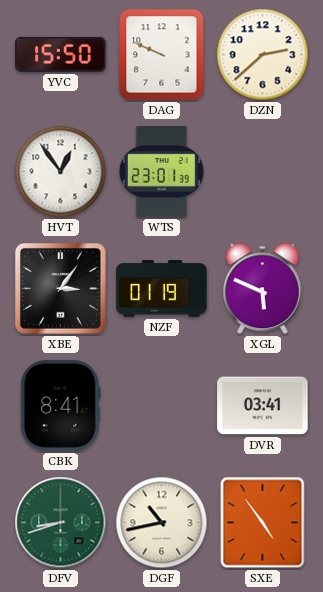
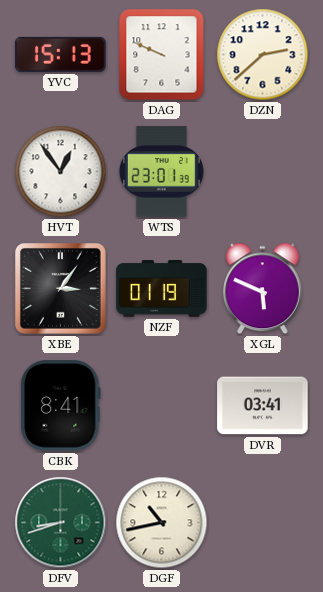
YVC: 15:50 -> 15:13
SXE: 4:54 -> none
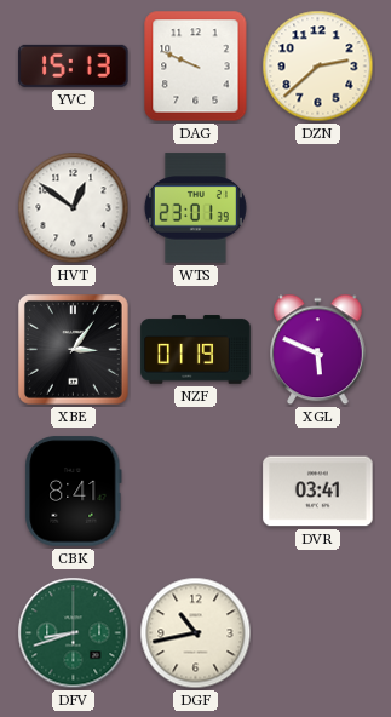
HVT: 12:54 -> 12:51
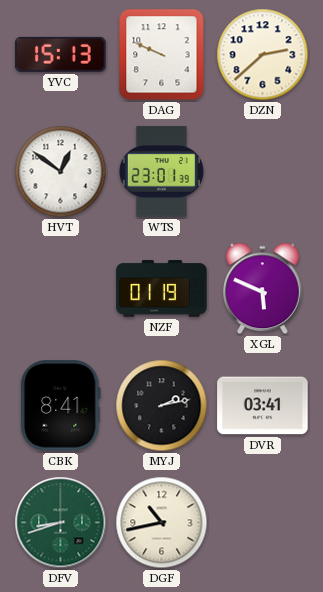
XBE: 3:06 -> none
MYJ: none -> 2:13
